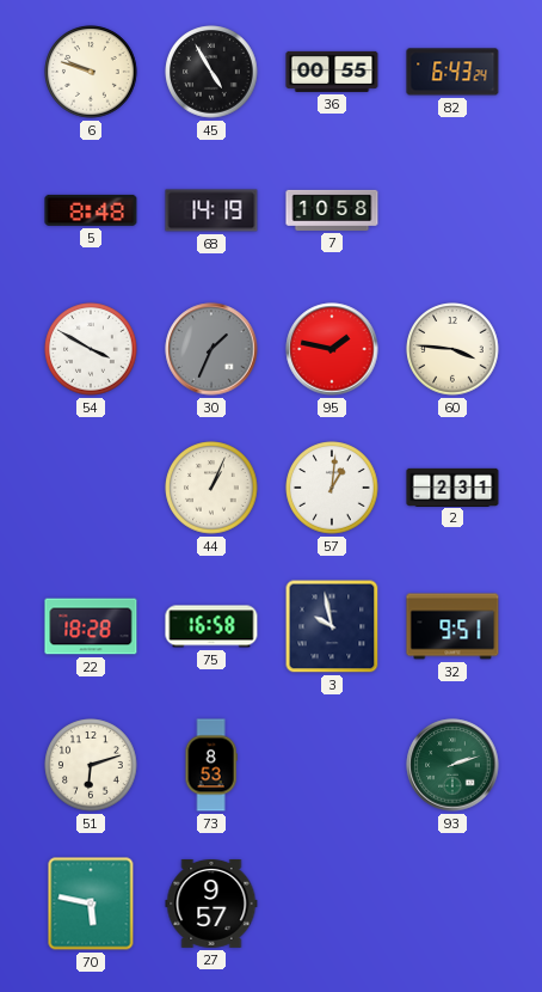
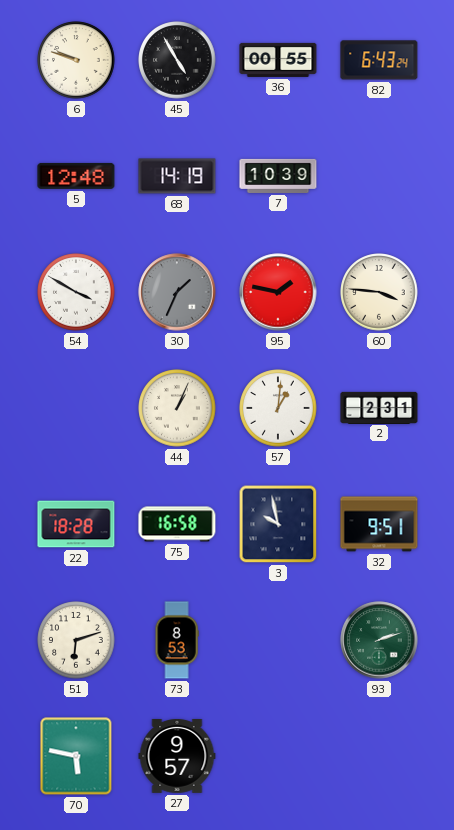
5: 8:48 -> 12:48
7: 10:58 -> 10:39
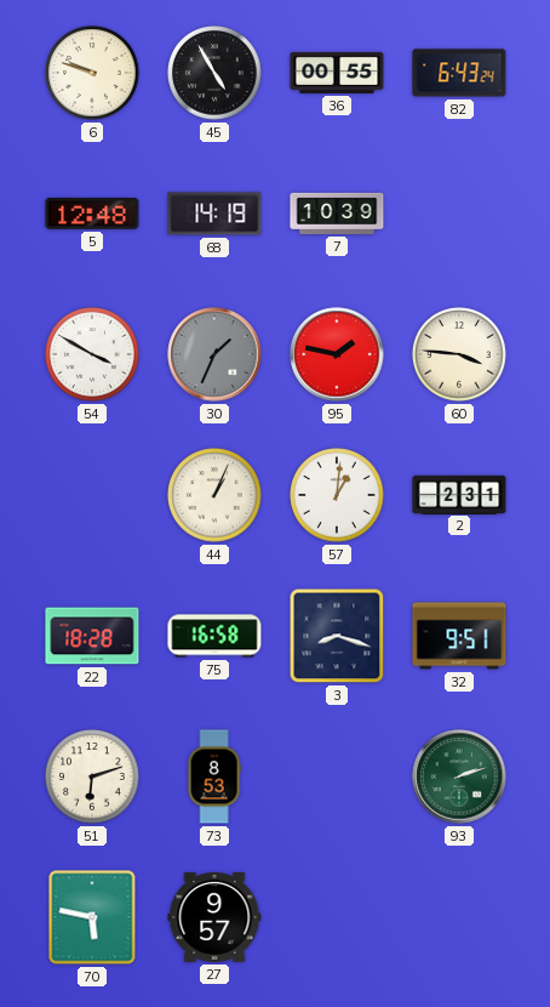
3: 9:58 -> 8:18
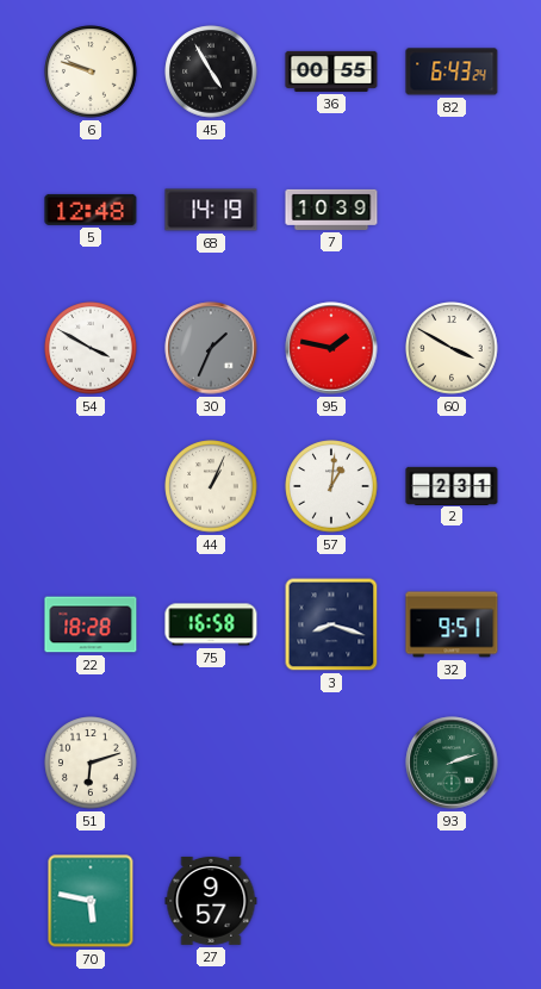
60: 3:46 -> 3:50
73: 8:53 -> none
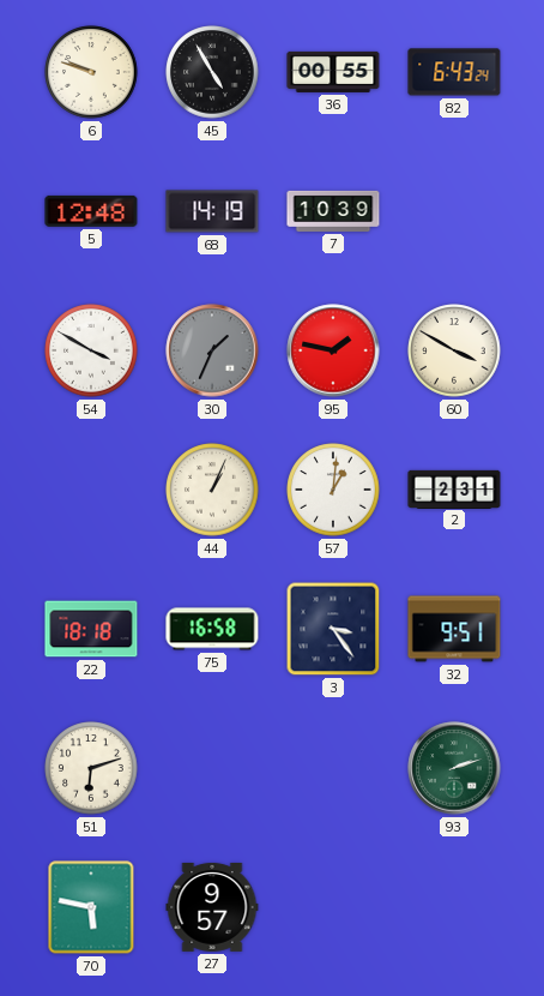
22: 18:28 -> 18:18
3: 8:18 -> 3:24
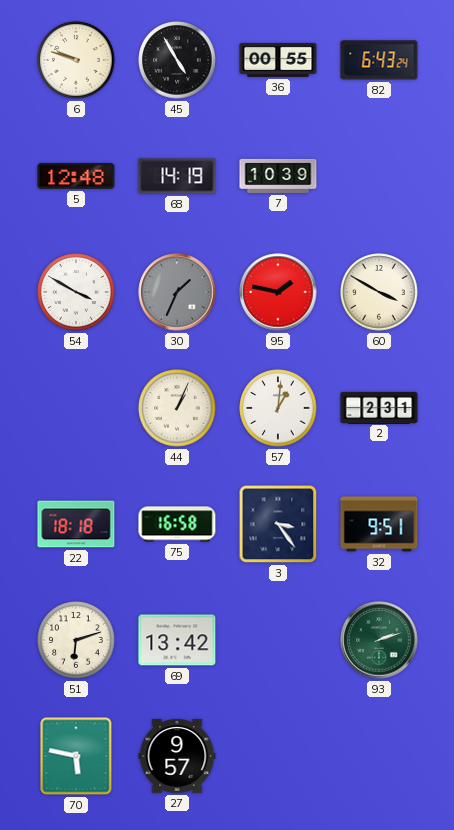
69: none -> 13:42
